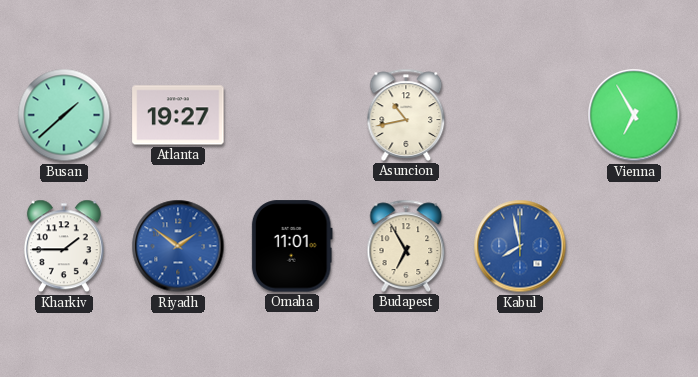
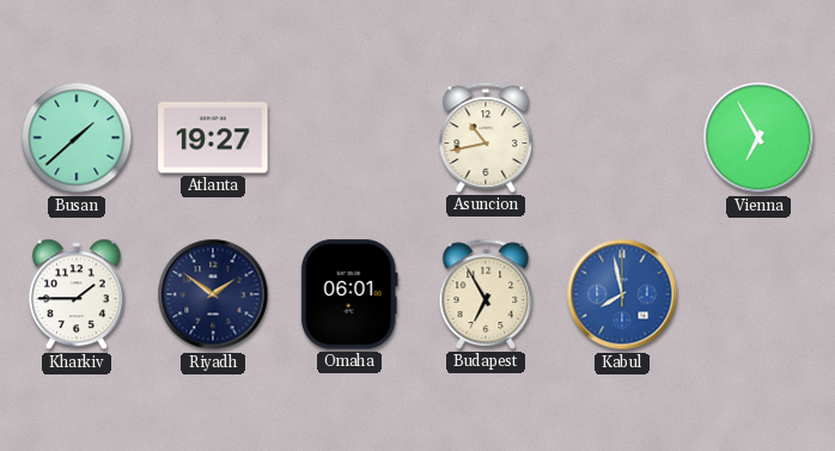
Riyadh dial: blue -> navy
Omaha: 11:01 -> 06:01
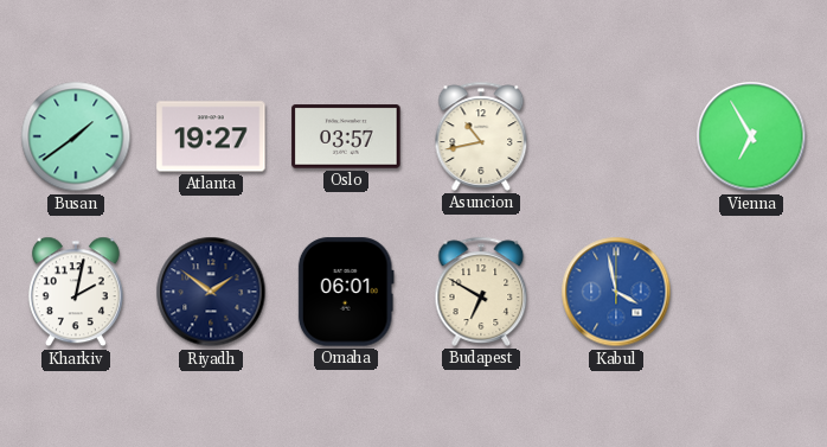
Busan: 1:38 -> 1:39
Oslo: none -> 03:57
Kharkiv: 1:45 -> 2:02
Budapest: 6:55 -> 6:50
Kabul: 7:58 -> 3:58
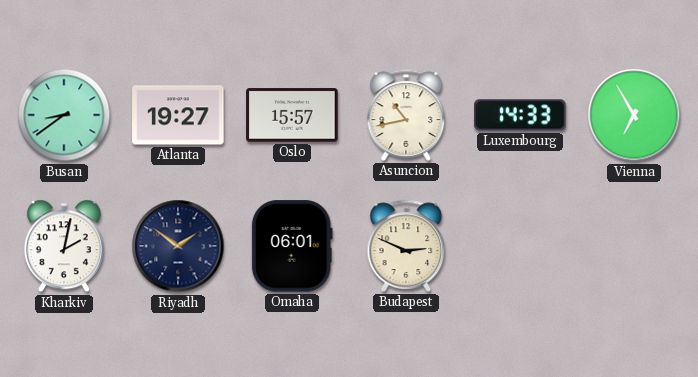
Busan: 1:39 -> 8:39
Oslo: 03:57 -> 15:57
Luxembourg: none -> 14:33
Budapest: 6:50 -> 2:49
Kabul: 3:58 -> none
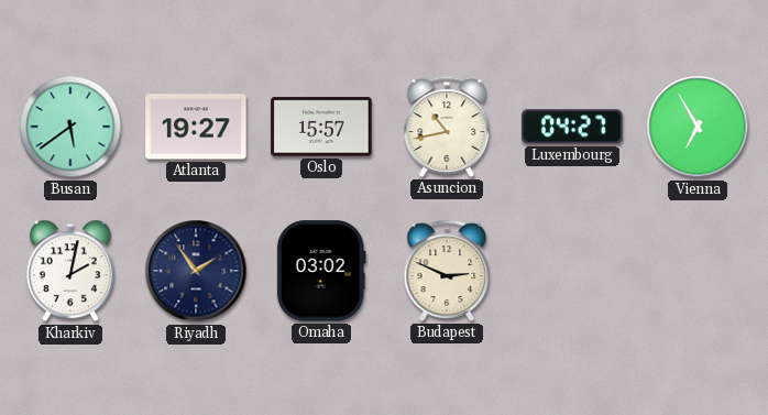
Busan: 8:39 -> 5:39
Luxembourg: 14:33 -> 04:27
Riyadh: 1:51 -> 1:54
Omaha: 06:01 -> 03:02
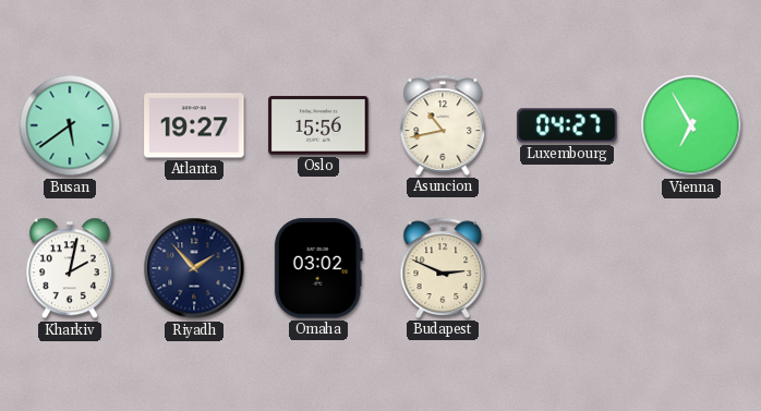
Oslo: 15:57 -> 15:56
Riyadh: 1:54 -> 1:53
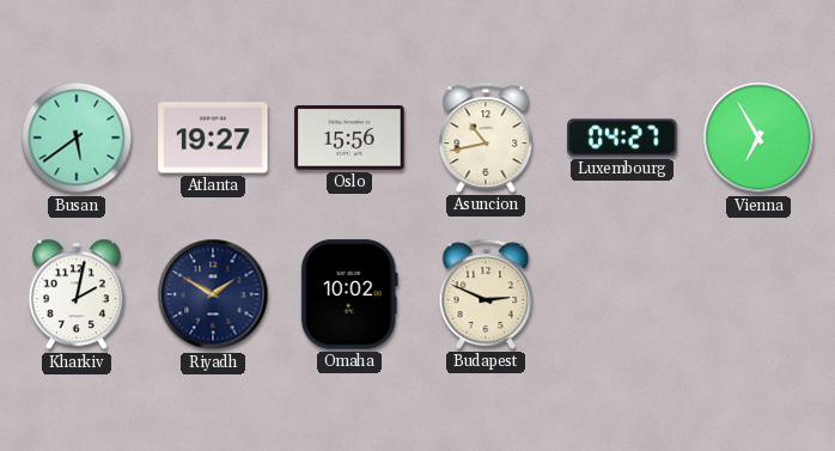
Riyadh: 1:53 -> 1:50
Omaha: 03:02 -> 10:02
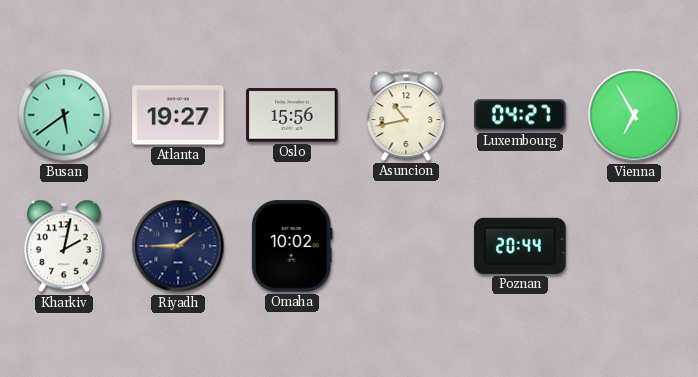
Riyadh: 1:50 -> 1:45
Budapest: 2:49 -> none
Poznan: none -> 20:44
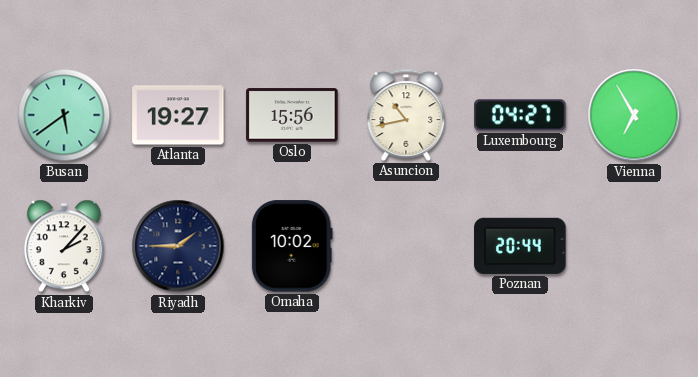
Kharkiv: 2:02 -> 2:07
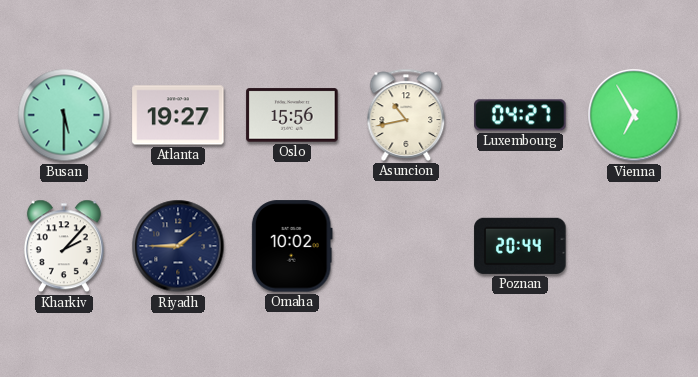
Busan: 5:39 -> 5:30
